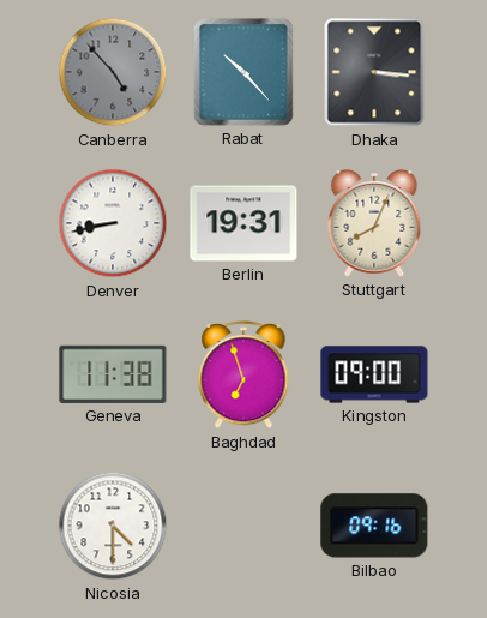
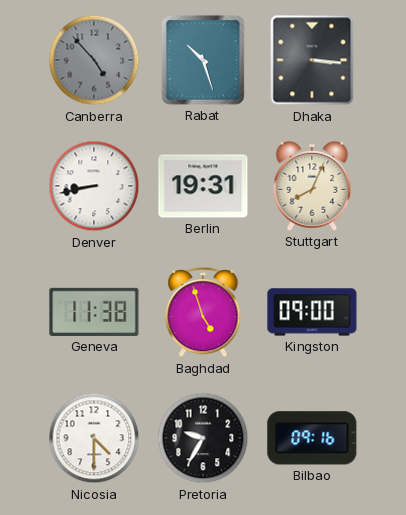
Rabat: 10:23 -> 10:27
Baghdad: 6:57 -> 4:57
Pretoria: none -> 9:35
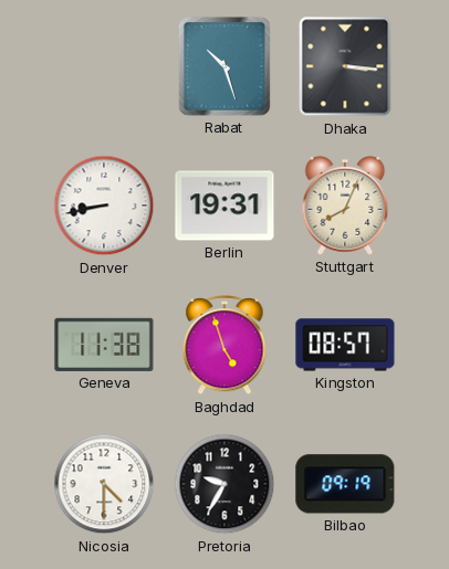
Canberra: 4:53 -> none
Kingston: 09:00 -> 08:57
Bilbao: 09:16 -> 09:19
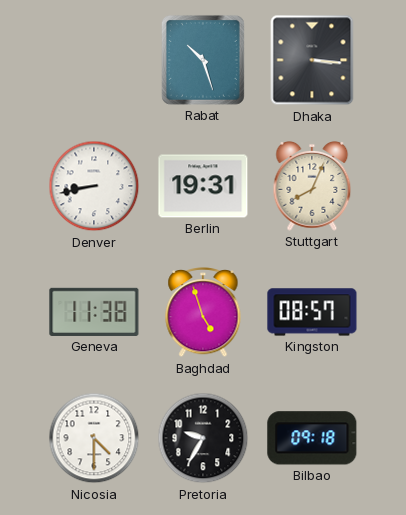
Bilbao: 09:19 -> 09:18
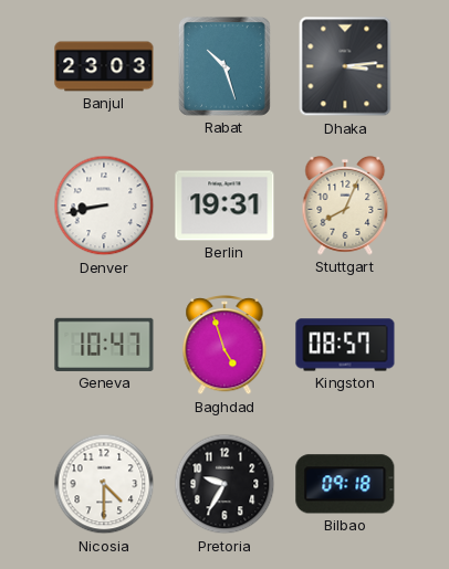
Banjul: none -> 23:03
Dhaka: 3:16 -> 3:14
Geneva: 11:38 -> 10:47
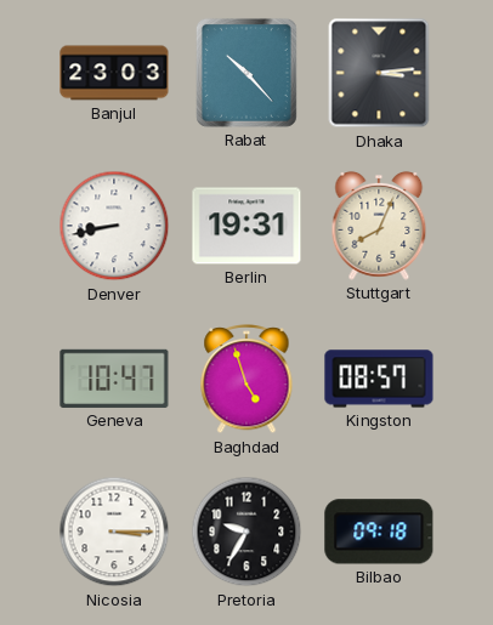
Rabat: 10:27 -> 10:23
Nicosia: 4:30 -> 3:15
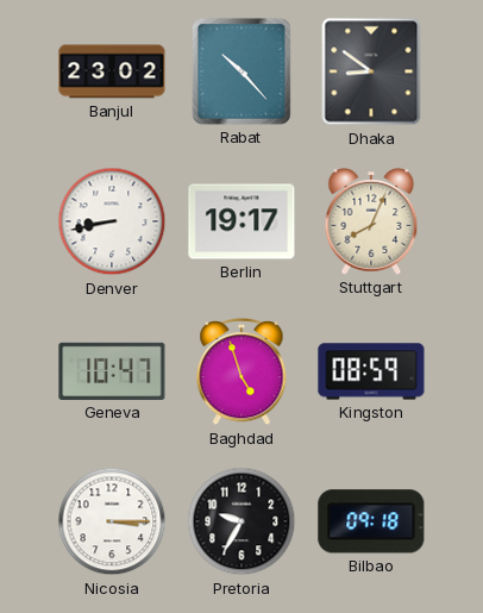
Banjul: 23:03 -> 23:02
Dhaka: 3:14 -> 8:51
Berlin: 19:31 -> 19:17
Kingston: 08:57 -> 08:59
